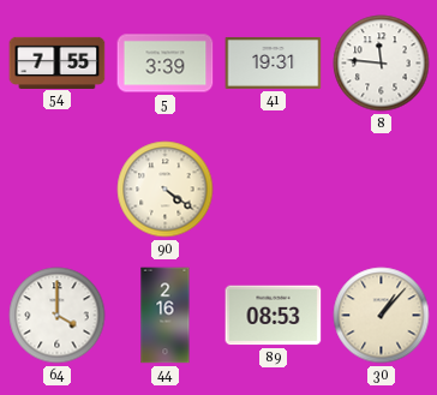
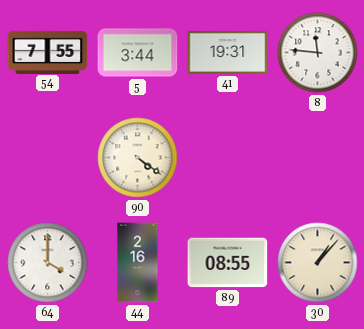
5: 3:39 -> 3:44
89: 08:53 -> 08:55
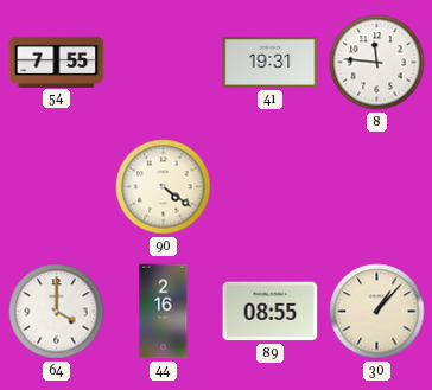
5: 3:44 -> none
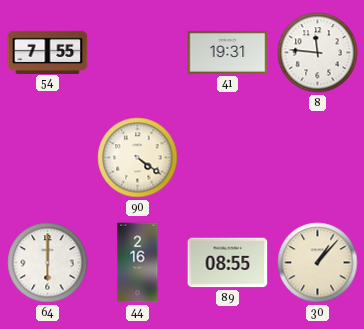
64: 4:00 -> 6:00
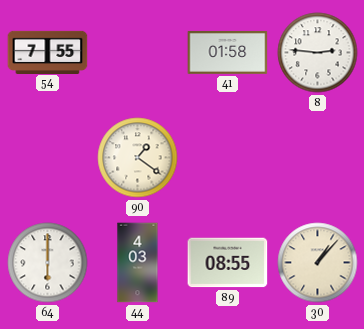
41: 19:31 -> 01:58
8: 11:46 -> 2:46
90: 4:21 -> 1:21
44: 2:16 -> 4:03
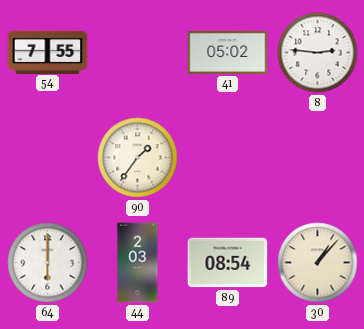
41: 01:58 -> 05:02
90: 1:21 -> 1:36
44: 4:03 -> 2:03
89: 08:55 -> 08:54
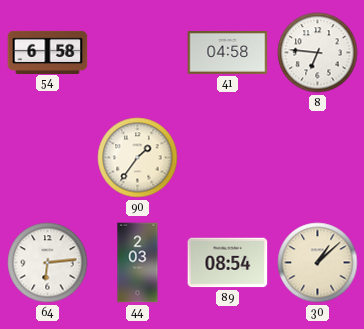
54: 7:55 -> 6:58
41: 05:02 -> 04:58
8: 2:46 -> 6:46
64: 6:00 -> 6:14
30: 1:07 -> 1:08
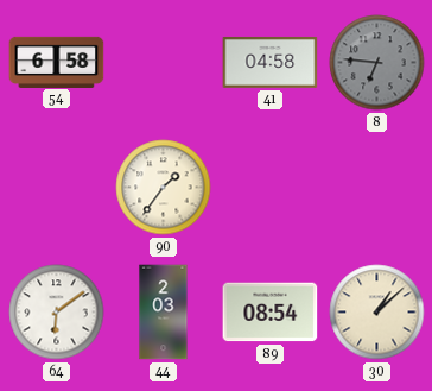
8 dial: white -> grey
64: 6:14 -> 6:09
